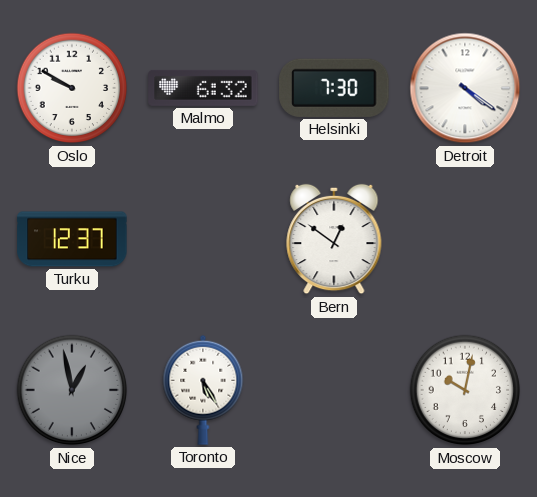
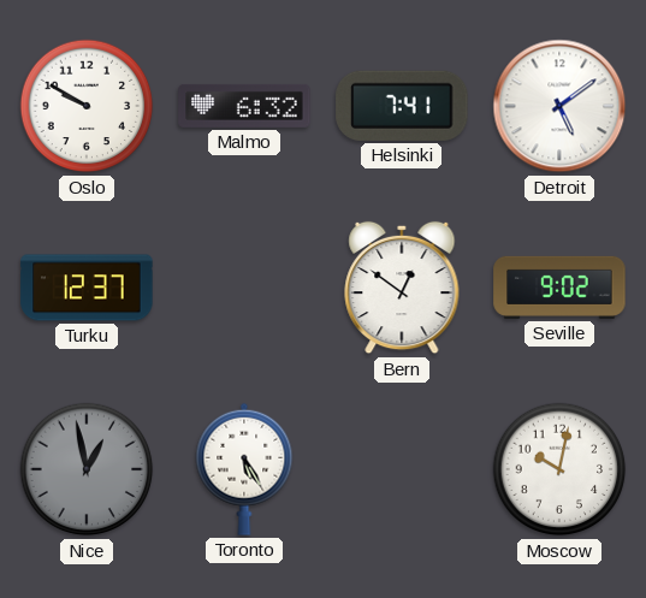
Helsinki: 7:30 -> 7:41
Detroit: 4:21 -> 5:09
Seville: none -> 9:02
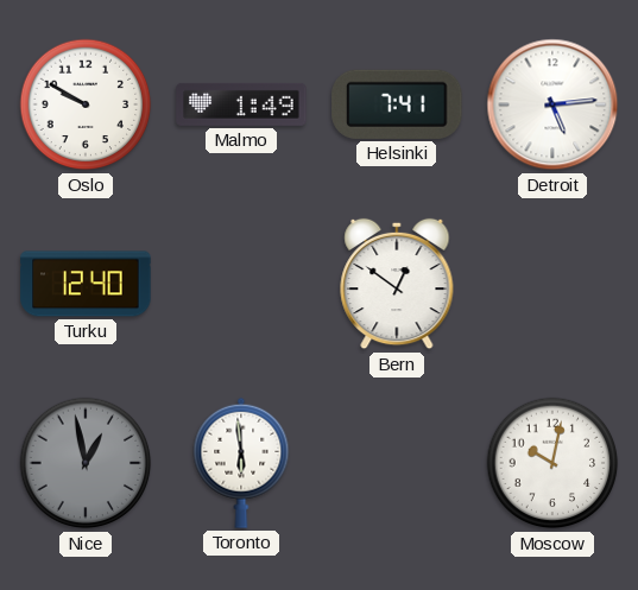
Malmo: 6:32 -> 1:49
Detroit: 5:09 -> 5:14
Turku: 12:37 -> 12:40
Seville: 9:02 -> none
Toronto: 5:25 -> 5:59
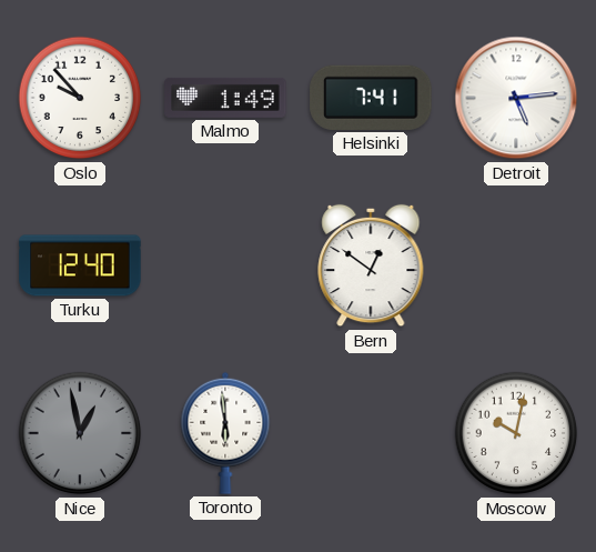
Oslo: 9:50 -> 9:53
